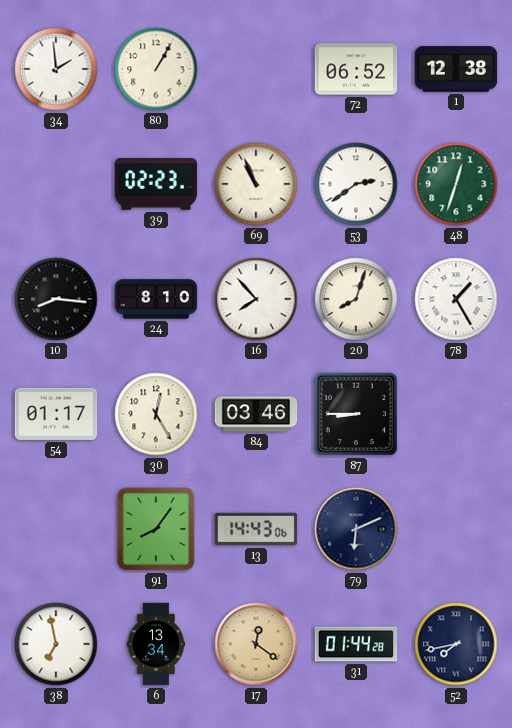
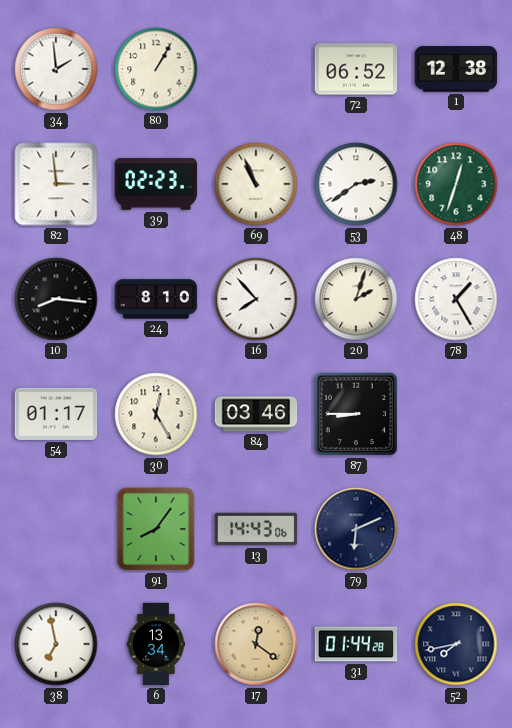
82: none -> 2:59
20: 8:03 -> 2:03
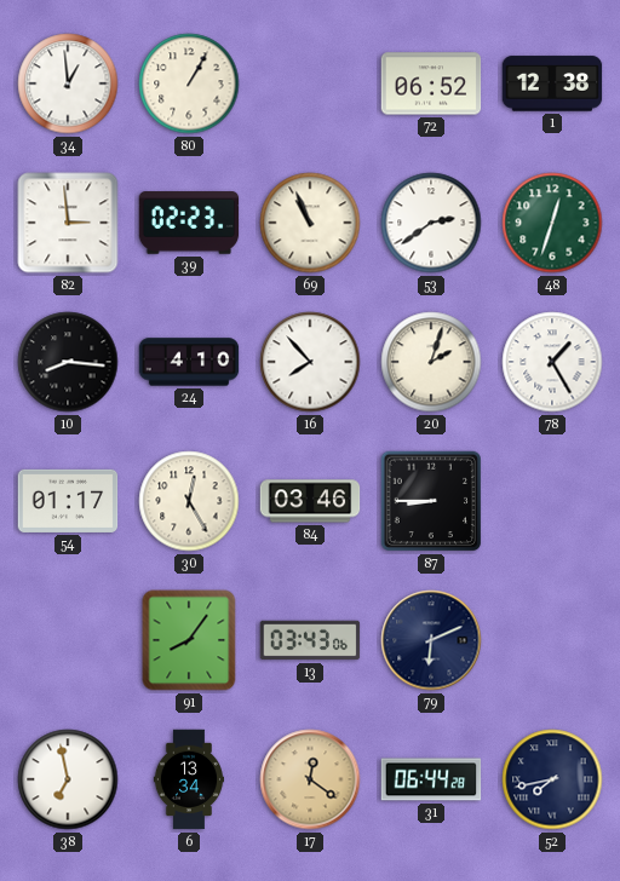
34: 1:59 -> 12:59
24: 8:10 -> 4:10
13: 14:43 -> 03:43
31: 01:44 -> 06:44
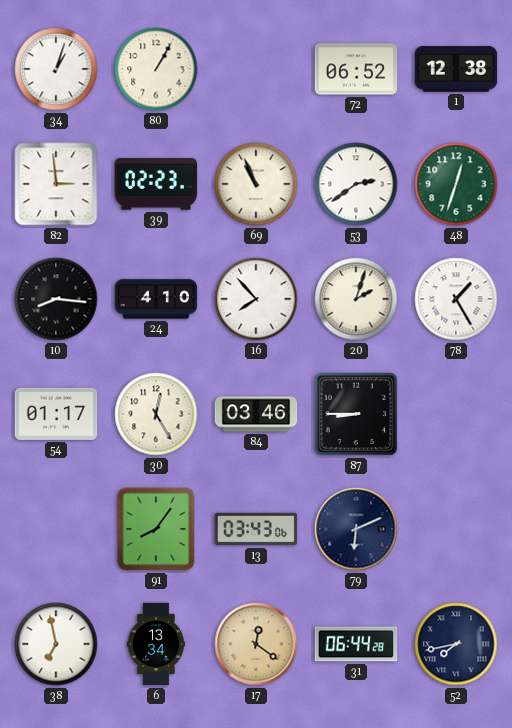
34: 12:59 -> 1:03
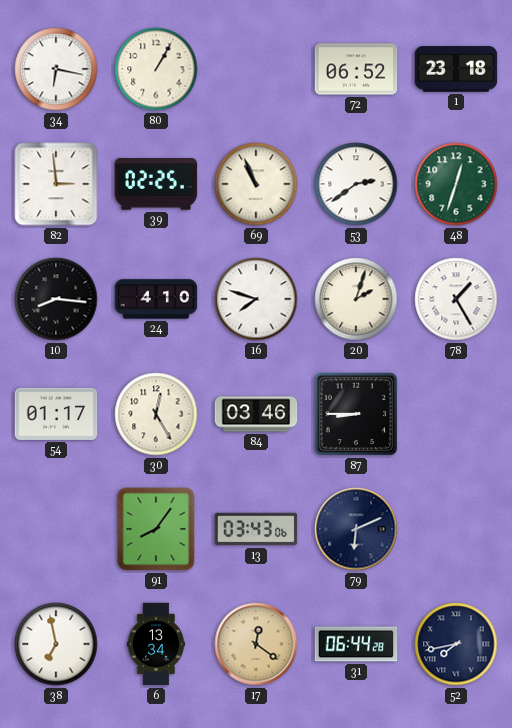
34: 1:03 -> 6:17
1: 12:38 -> 23:18
39: 02:23 -> 02:25
16: 7:53 -> 7:48
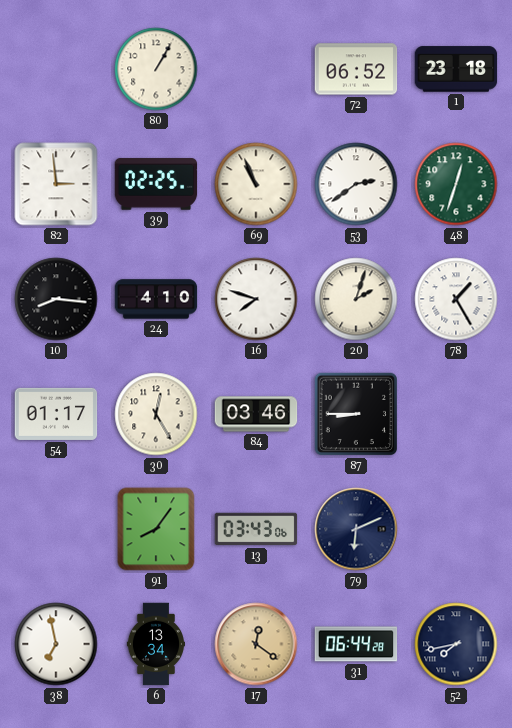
34: 6:17 -> none
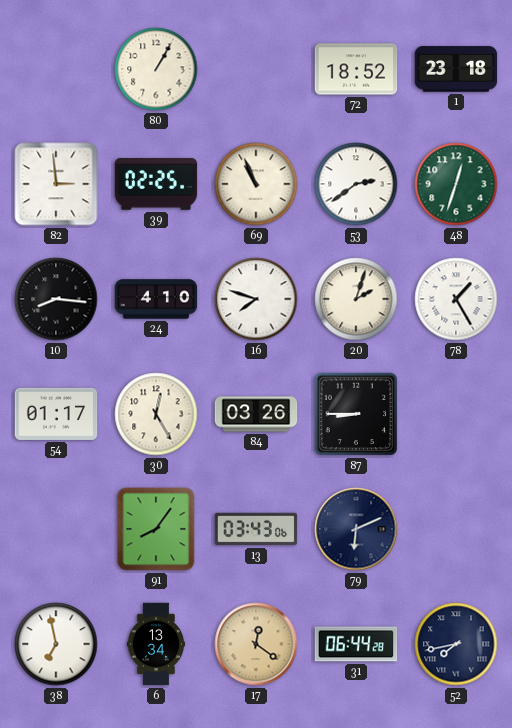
72: 06:52 -> 18:52
84: 03:46 -> 03:26
